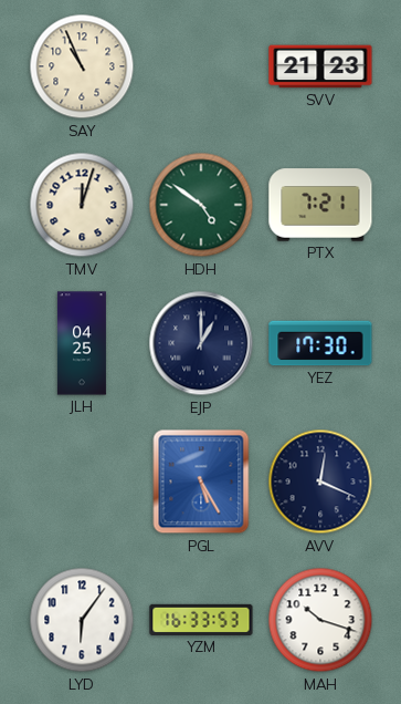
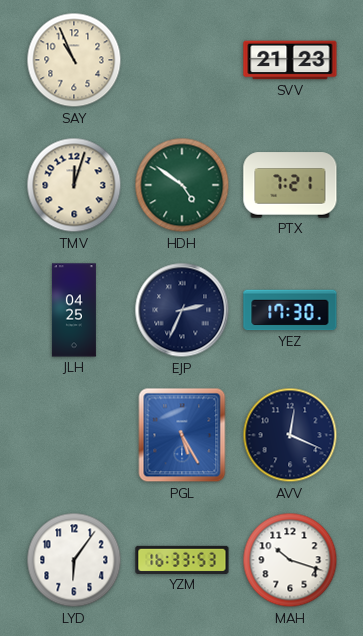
EJP: 1:00 -> 2:34
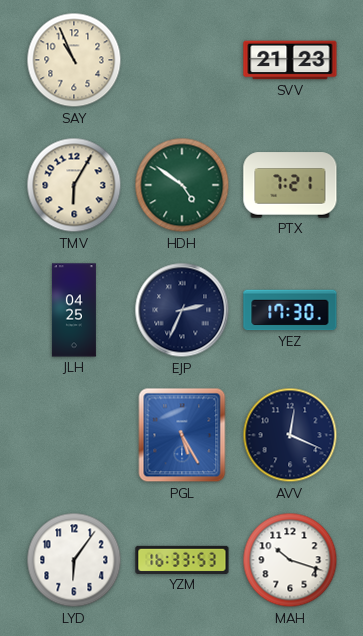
TMV: 12:03 -> 6:05
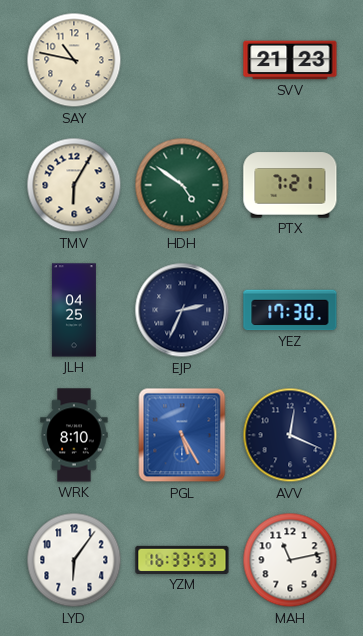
SAY: 10:56 -> 10:47
WRK: none -> 8:10
MAH: 10:18 -> 11:13
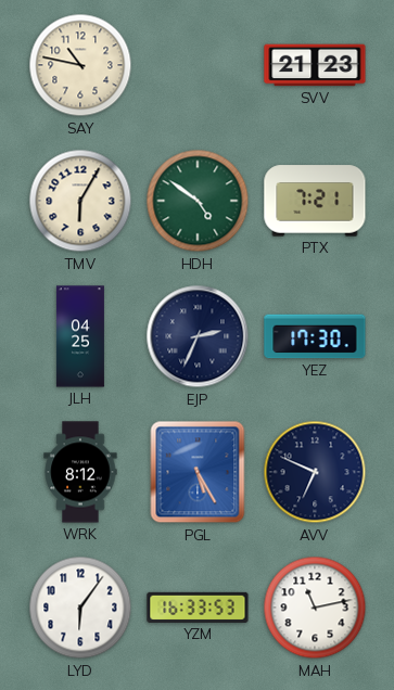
WRK: 8:10 -> 8:12
AVV: 12:19 -> 6:49
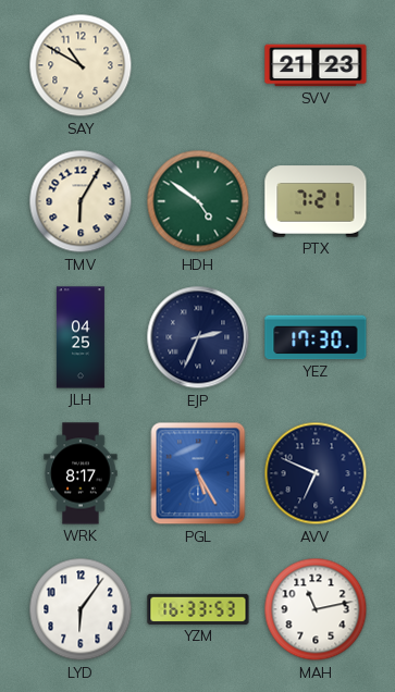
SAY: 10:47 -> 10:50
WRK: 8:12 -> 8:17
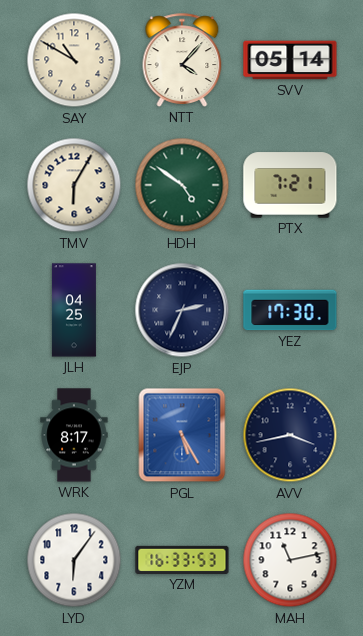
NTT: none -> 4:07
SVV: 21:23 -> 05:14
AVV: 6:49 -> 3:43
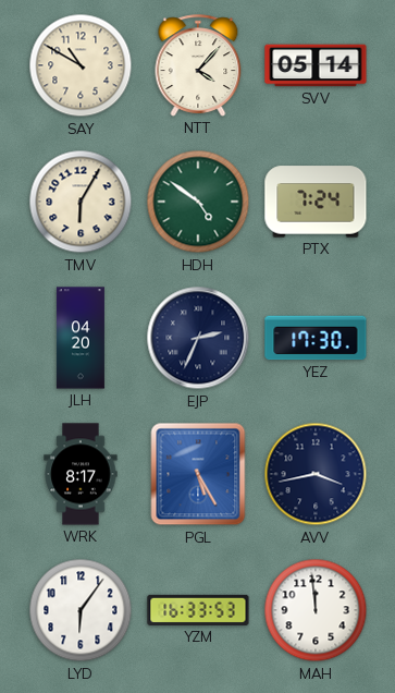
PTX: 7:21 -> 7:24
JLH: 04:25 -> 04:20
MAH: 11:13 -> 11:59
